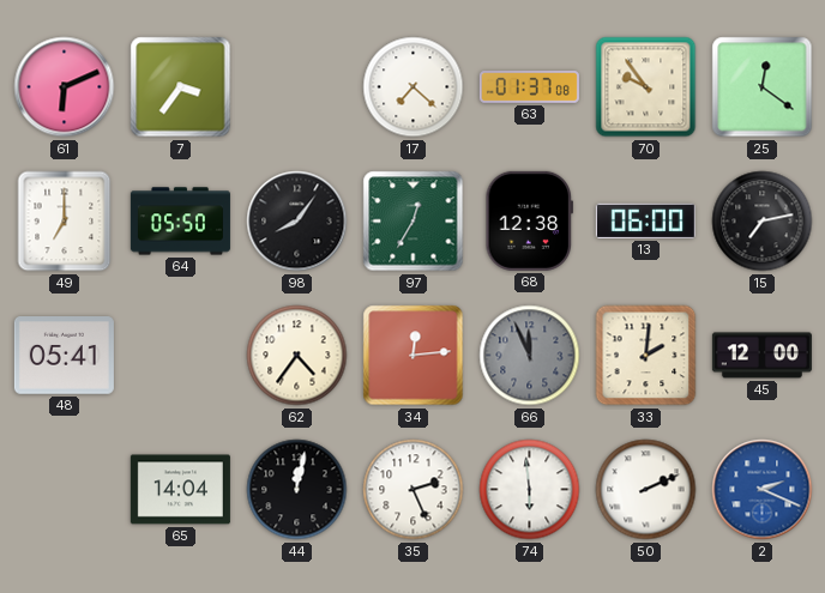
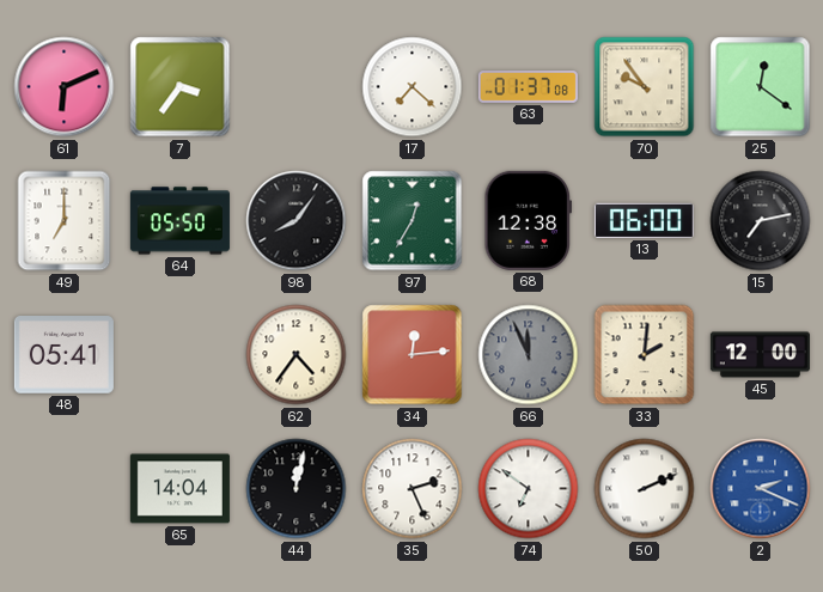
74: 5:59 -> 6:51
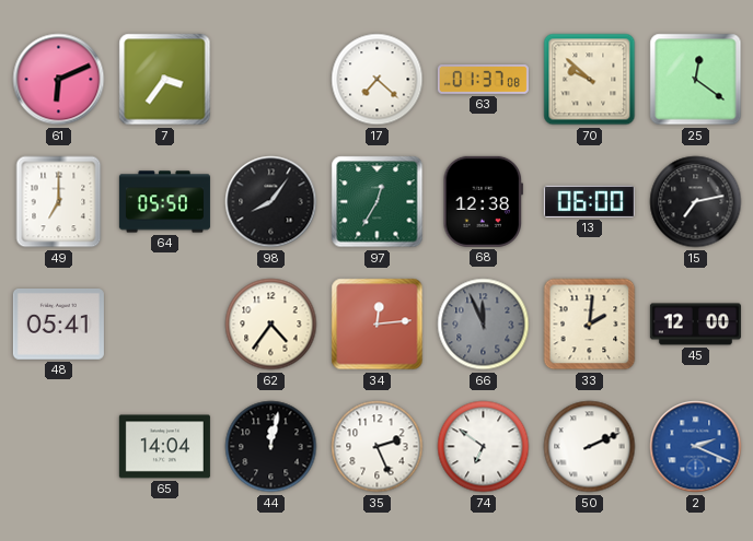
70: 9:54 -> 9:52
